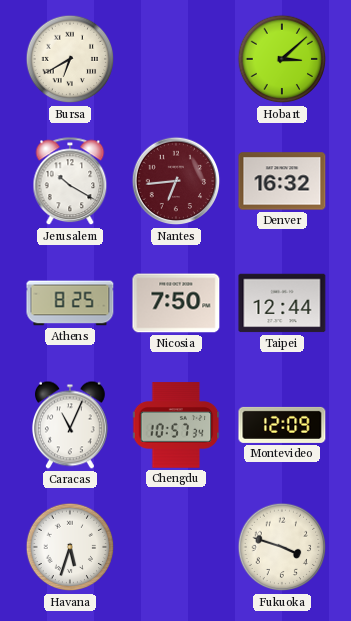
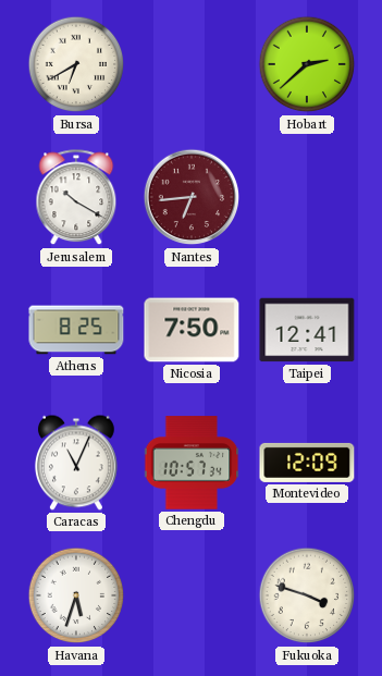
Hobart: 3:08 -> 2:38
Denver: 16:32 -> none
Taipei: 12:44 -> 12:41
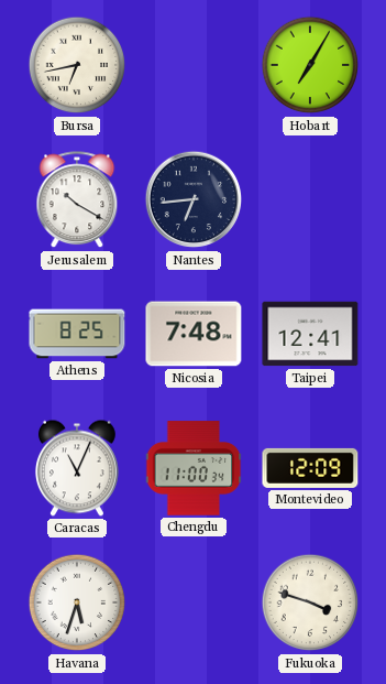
Bursa: 6:40 -> 6:43
Hobart: 2:38 -> 7:05
Nantes dial: burgundy -> navy
Nicosia: 7:50 -> 7:48
Chengdu: 10:57 -> 11:00
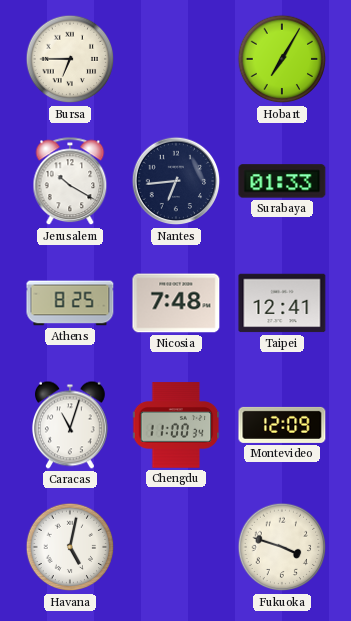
Bursa: 6:43 -> 6:45
Surabaya: none -> 01:33
Caracas: 11:04 -> 11:03
Havana: 5:33 -> 5:02
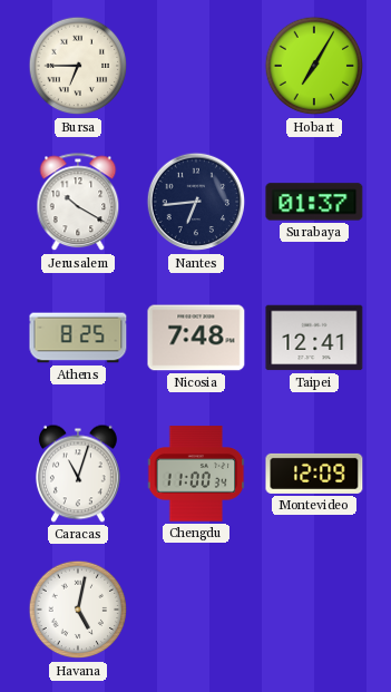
Surabaya: 01:33 -> 01:37
Fukuoka: 3:48 -> none
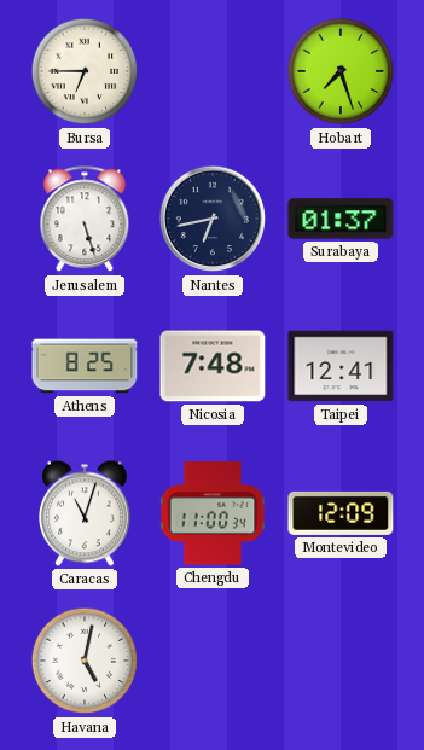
Hobart: 7:05 -> 7:27
Jerusalem: 10:20 -> 5:27
Nantes: 6:44 -> 6:43
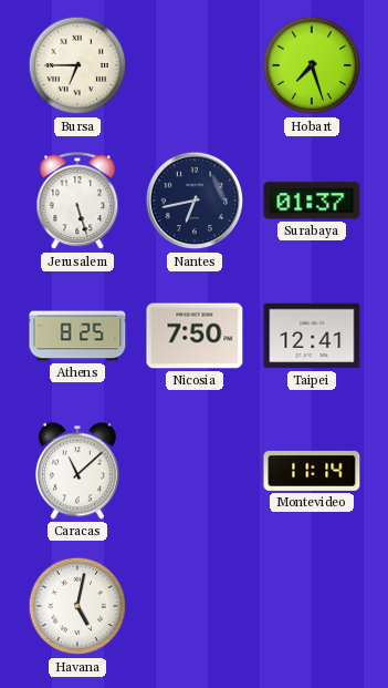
Nicosia: 7:48 -> 7:50
Caracas: 11:03 -> 11:08
Chengdu: 11:00 -> none
Montevideo: 12:09 -> 11:14
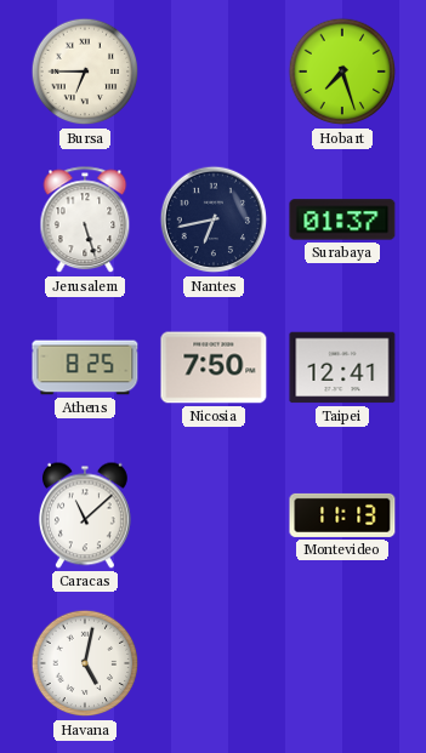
Montevideo: 11:14 -> 11:13
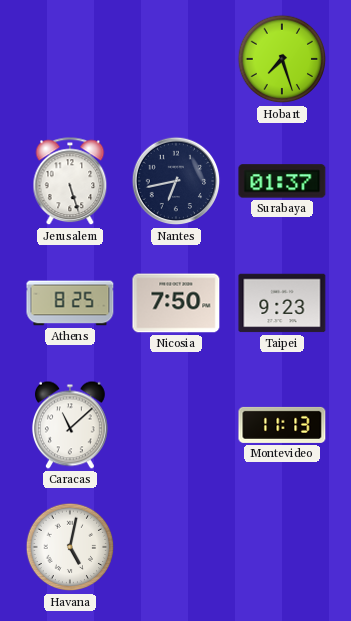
Bursa: 6:45 -> none
Taipei: 12:41 -> 9:23
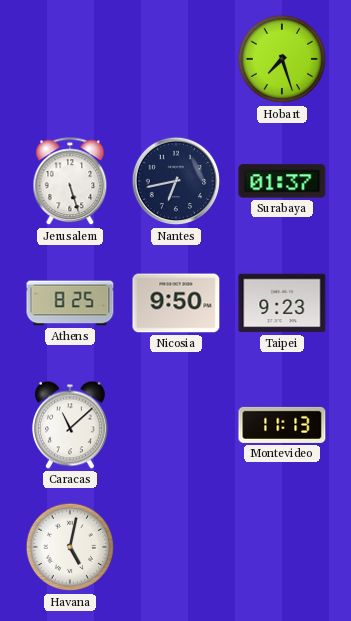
Nicosia: 7:50 -> 9:50
